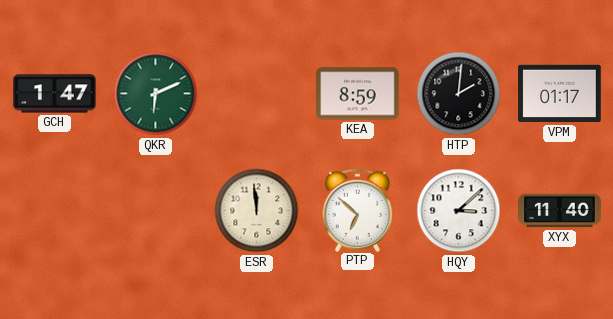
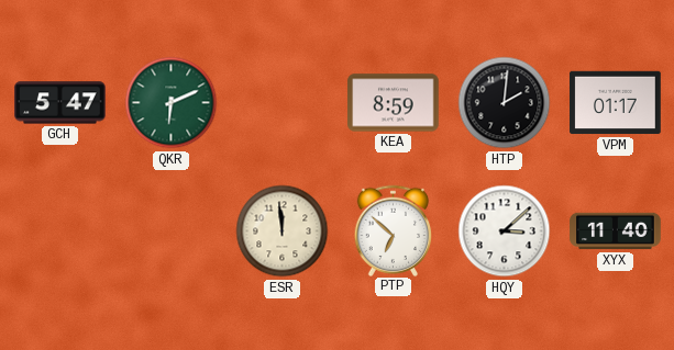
GCH: 1:47 -> 5:47
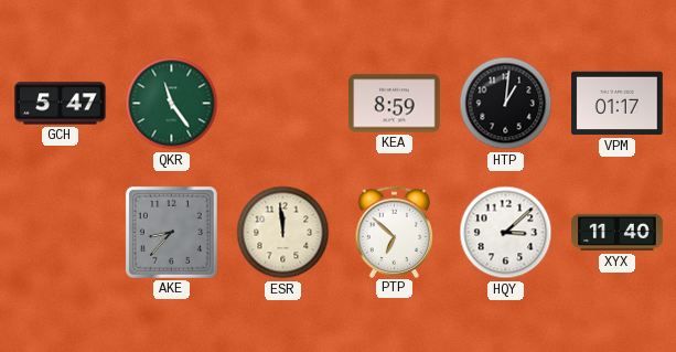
QKR: 6:11 -> 11:24
HTP: 2:01 -> 1:01
AKE: none -> 8:37
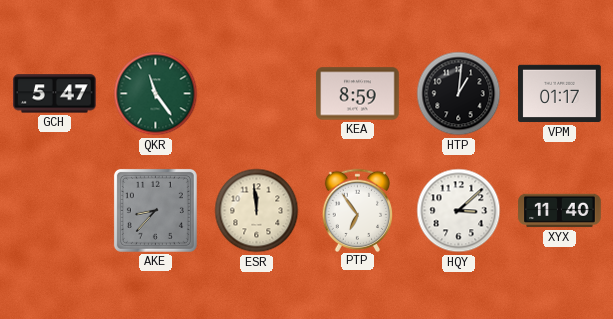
PTP: 6:52 -> 6:54
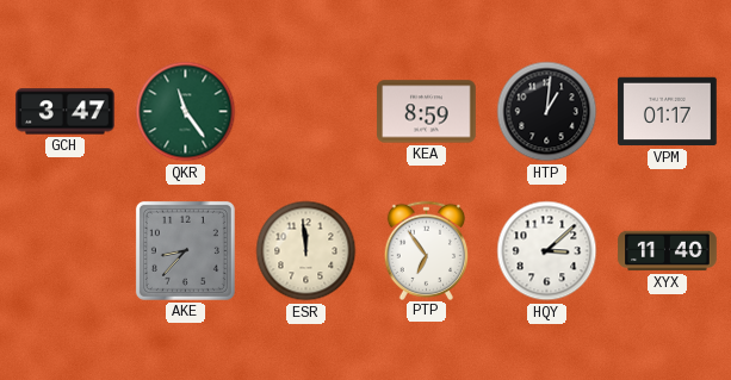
GCH: 5:47 -> 3:47
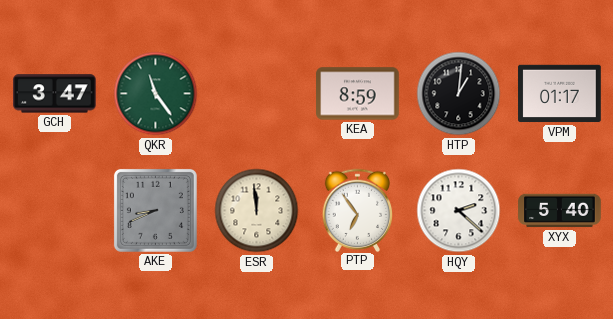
AKE: 8:37 -> 8:41
HQY: 3:08 -> 2:22
XYX: 11:40 -> 5:40
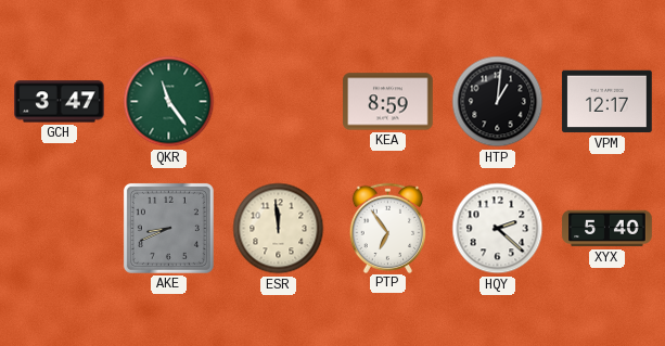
VPM: 01:17 -> 12:17
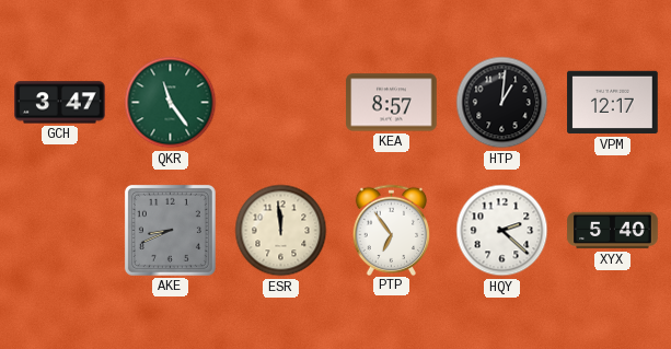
KEA: 8:59 -> 8:57
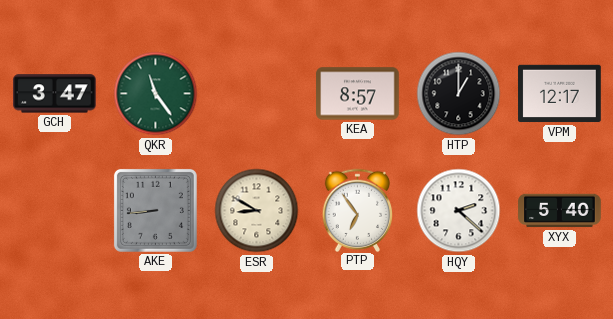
HTP: 1:01 -> 1:00
AKE: 8:41 -> 8:44
ESR: 11:59 -> 8:50
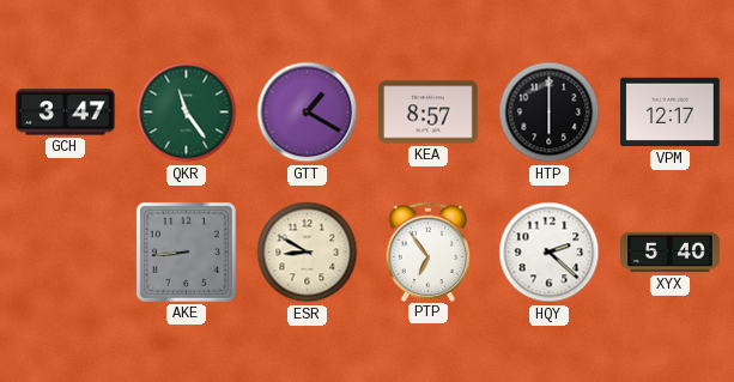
GTT: none -> 1:20
HTP: 1:00 -> 6:00
